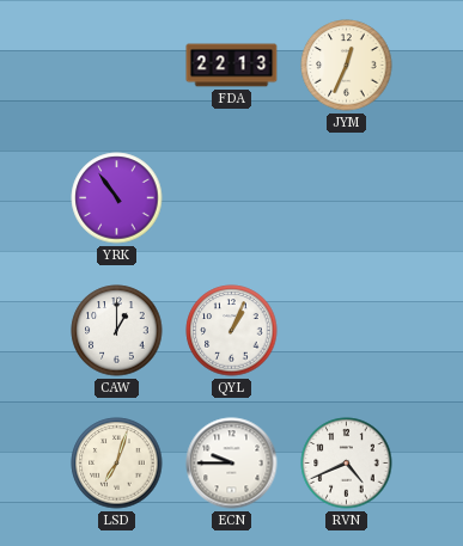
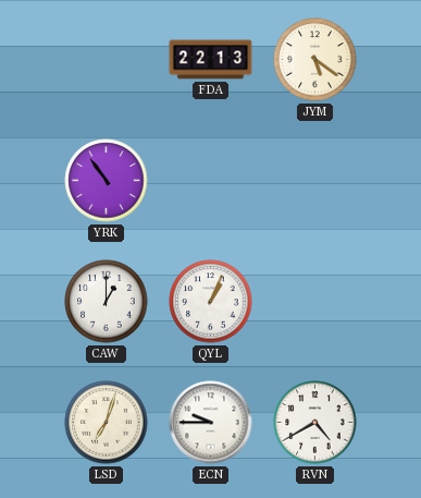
JYM: 12:34 -> 5:21
RVN: 4:41 -> 4:40
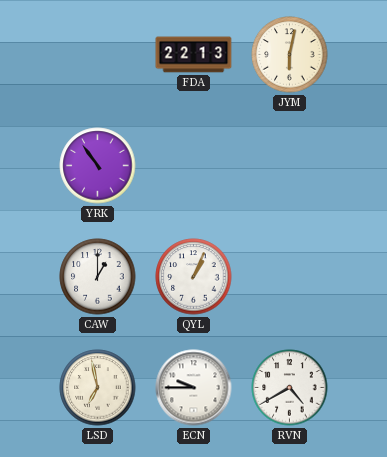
JYM: 5:21 -> 6:02
LSD: 7:03 -> 6:58
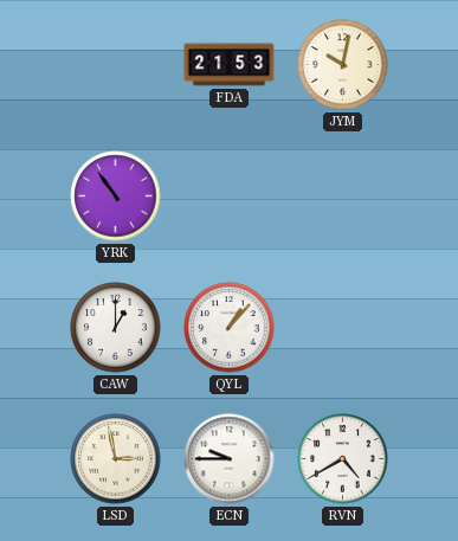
FDA: 22:13 -> 21:53
JYM: 6:02 -> 10:02
QYL: 1:04 -> 1:07
LSD: 6:58 -> 2:58
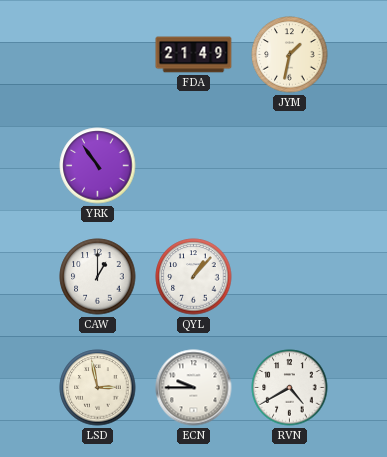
FDA: 21:53 -> 21:49
JYM: 10:02 -> 1:32
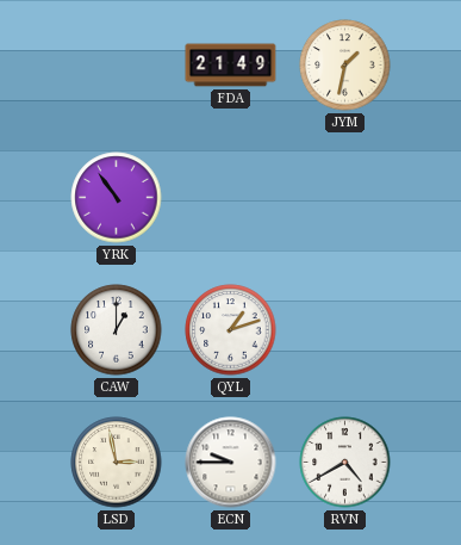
QYL: 1:07 -> 1:12
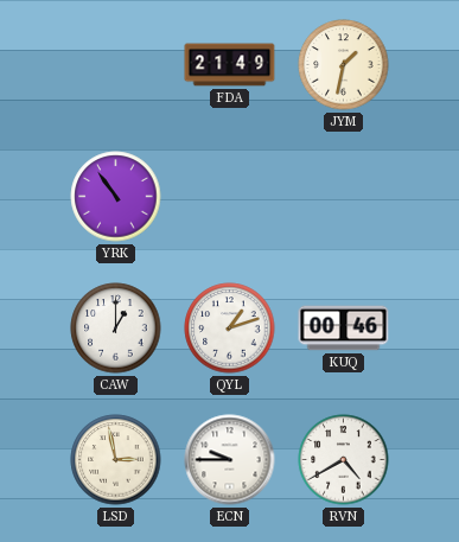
KUQ: none -> 00:46
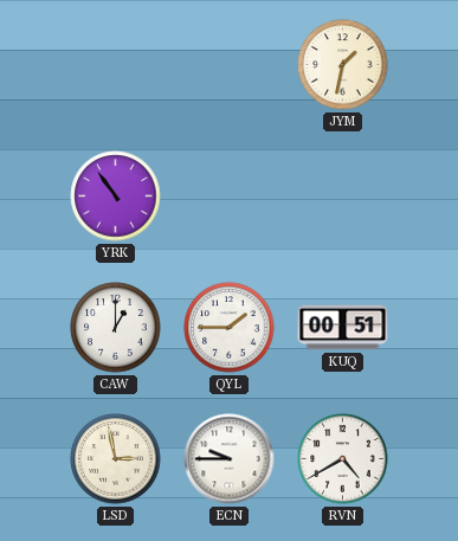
FDA: 21:49 -> none
QYL: 1:12 -> 1:45
KUQ: 00:46 -> 00:51
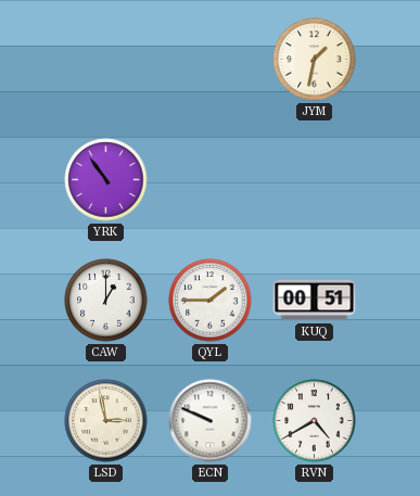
ECN: 9:45 -> 9:49
